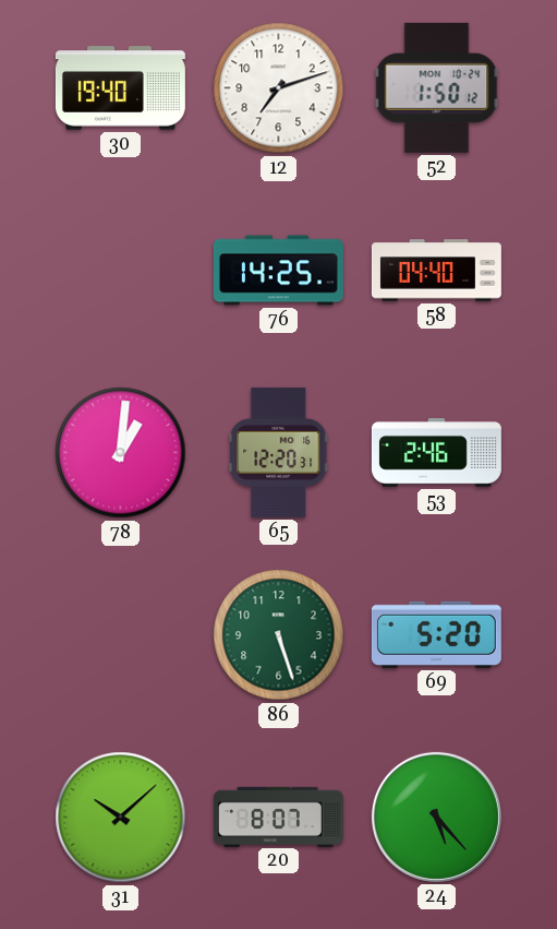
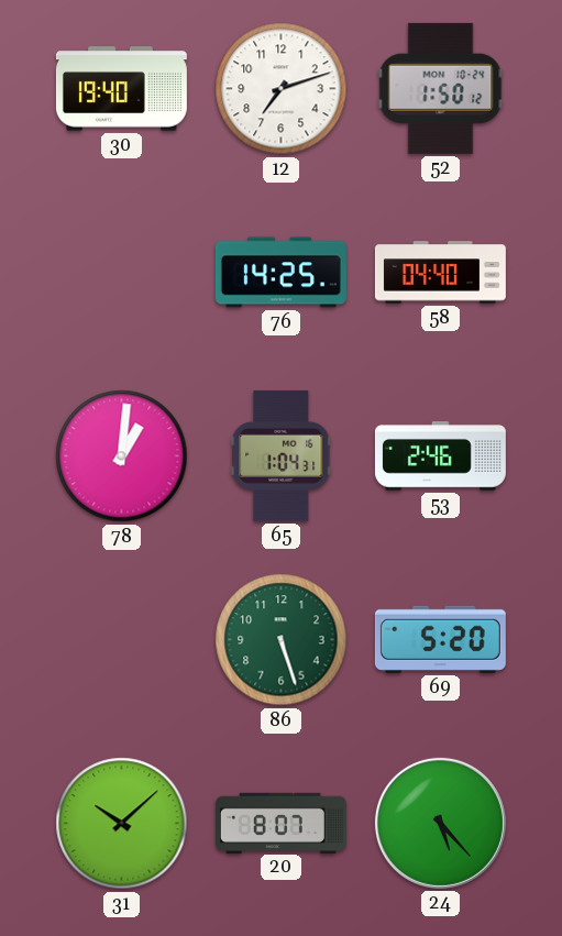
65: 12:20 -> 1:04
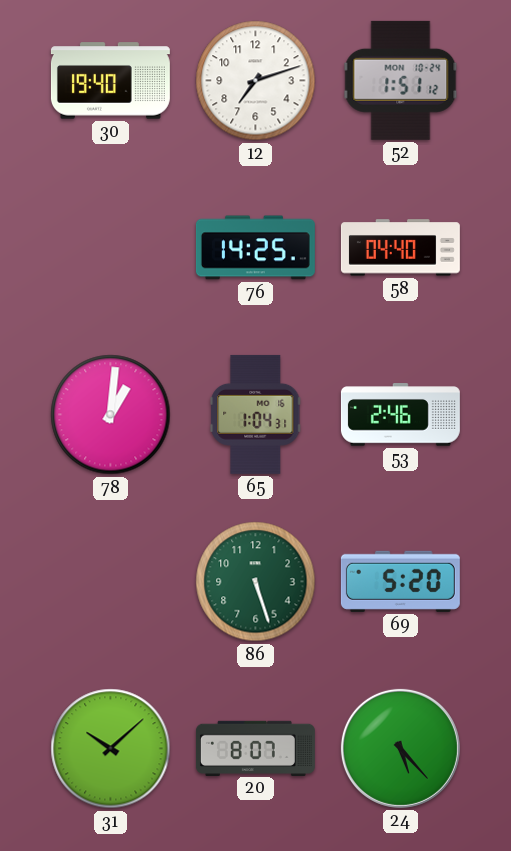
52: 1:50 -> 1:51
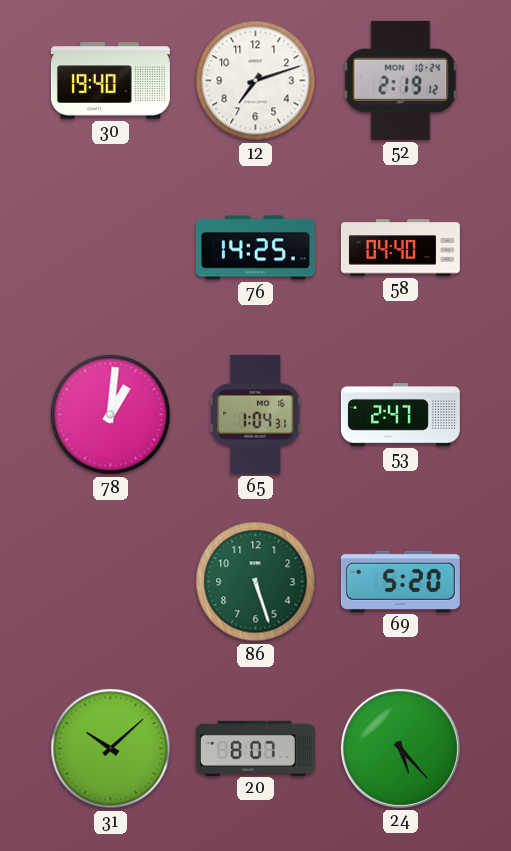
52: 1:51 -> 2:19
53: 2:46 -> 2:47
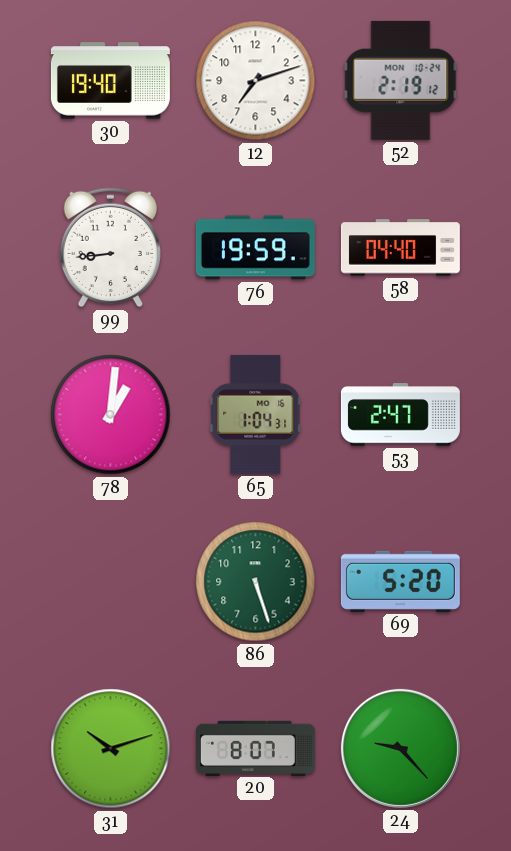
99: none -> 8:44
76: 14:25 -> 19:59
31: 10:08 -> 10:12
24: 5:23 -> 9:23
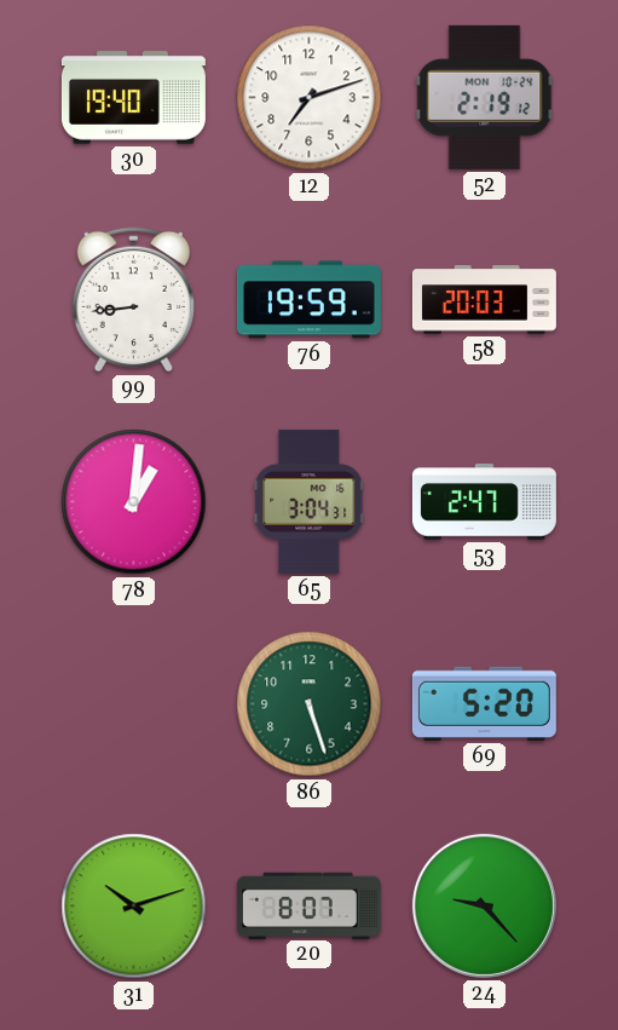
58: 04:40 -> 20:03
65: 1:04 -> 3:04
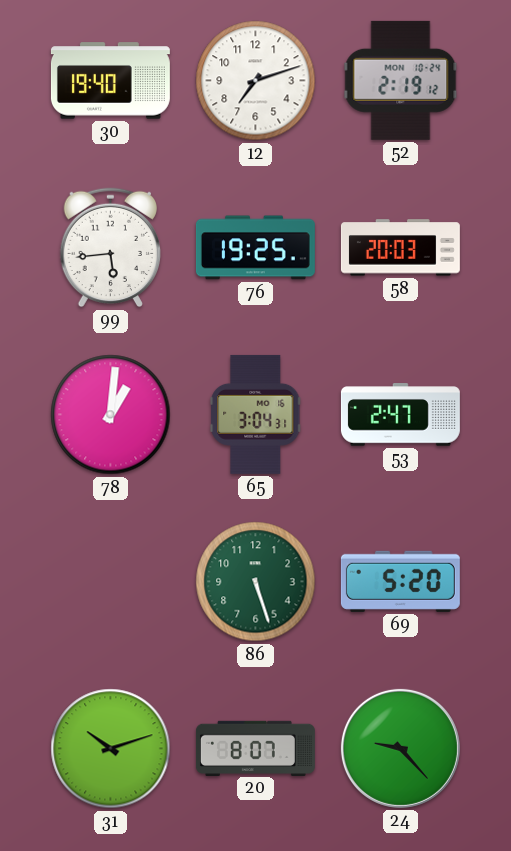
99: 8:44 -> 5:44
76: 19:59 -> 19:25
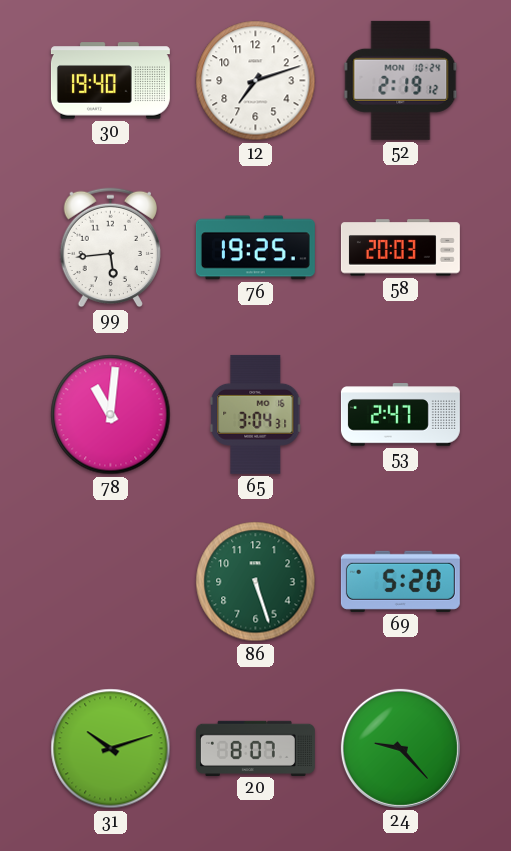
78: 1:01 -> 11:01
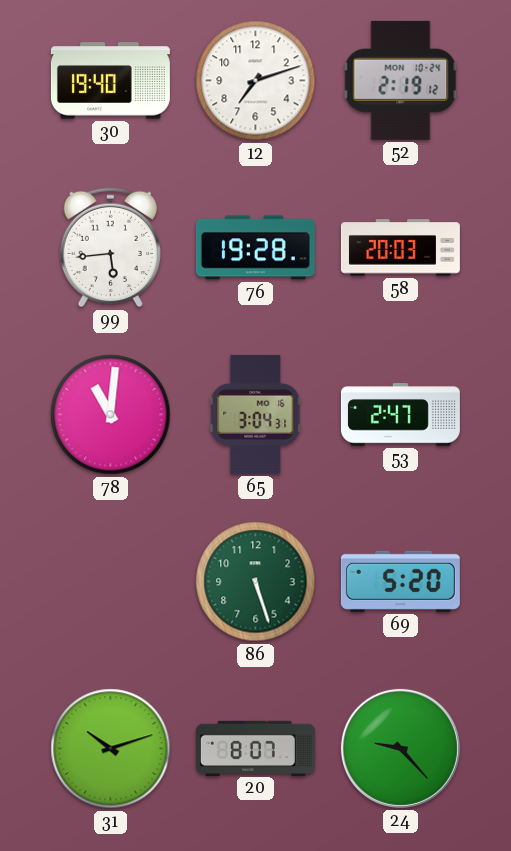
76: 19:25 -> 19:28
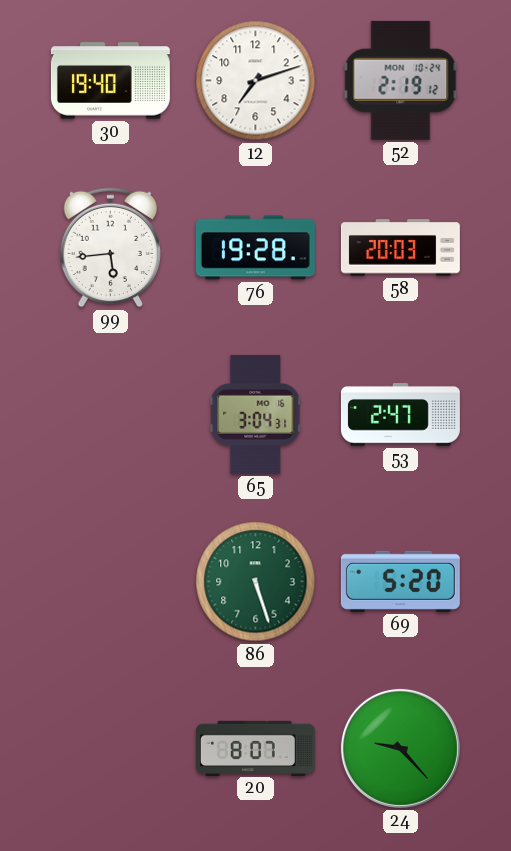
78: 11:01 -> none
31: 10:12 -> none
